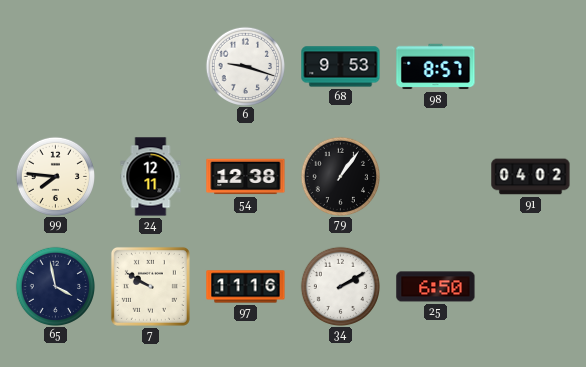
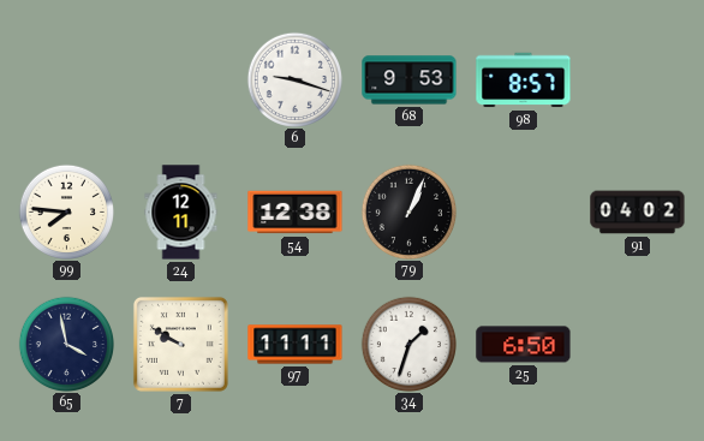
79: 1:06 -> 1:04
97: 11:16 -> 11:11
34: 2:10 -> 1:33
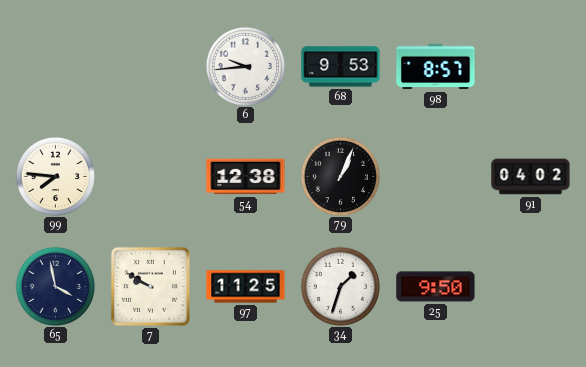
6: 9:18 -> 9:44
24: 12:11 -> none
97: 11:11 -> 11:25
25: 6:50 -> 9:50
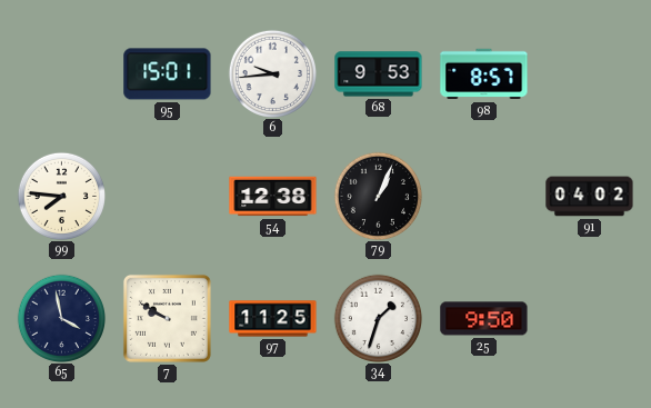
95: none -> 15:01
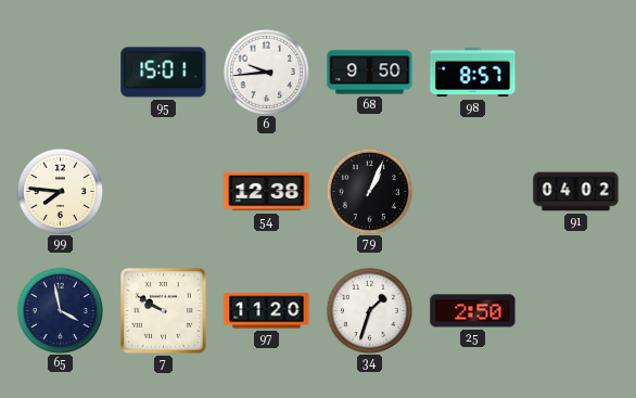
68: 9:53 -> 9:50
97: 11:25 -> 11:20
25: 9:50 -> 2:50
